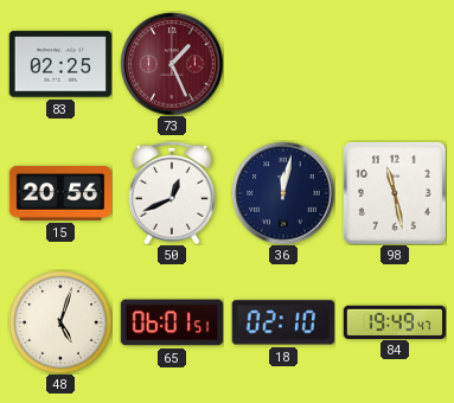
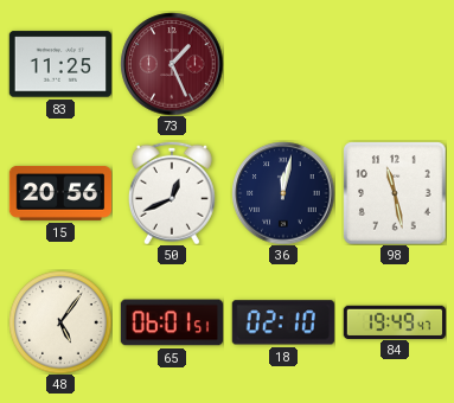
83: 02:25 -> 11:25
48: 5:03 -> 5:06
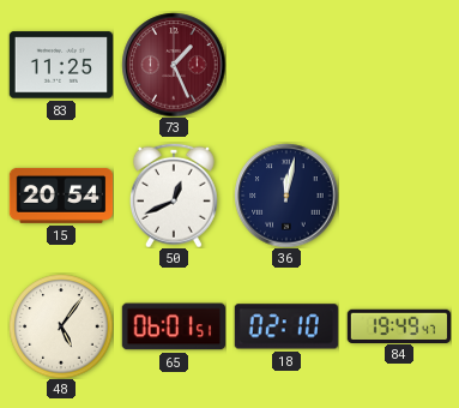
15: 20:56 -> 20:54
98: 11:28 -> none
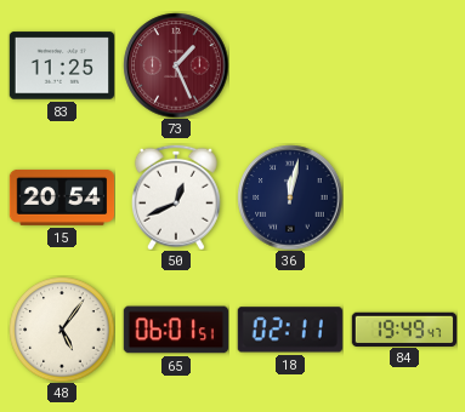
18: 02:10 -> 02:11
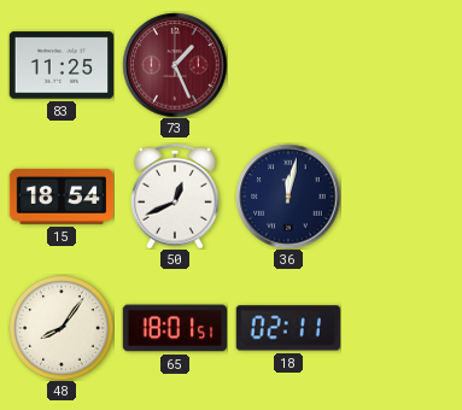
15: 20:54 -> 18:54
48: 5:06 -> 8:06
65: 06:01 -> 18:01
84: 19:49 -> none
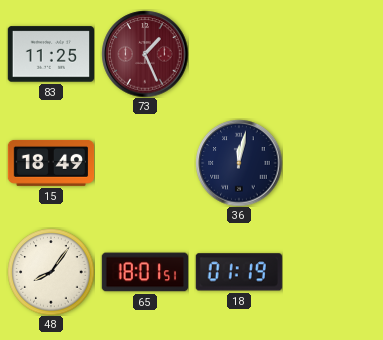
15: 18:54 -> 18:49
50: 12:41 -> none
18: 02:11 -> 01:19
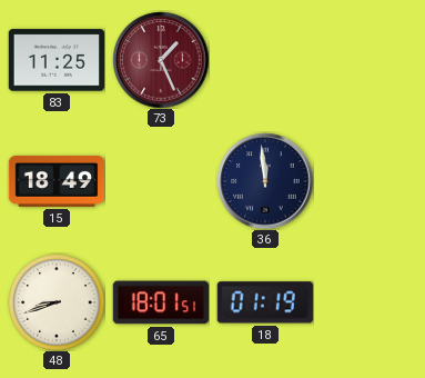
36: 12:02 -> 11:59
48: 8:06 -> 8:42
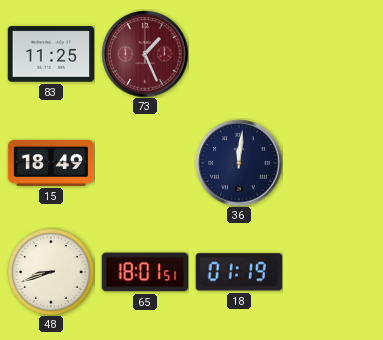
36: 11:59 -> 12:01
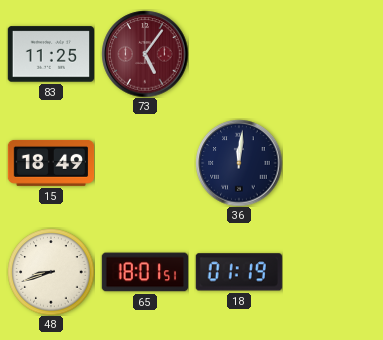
73: 1:26 -> 5:06
